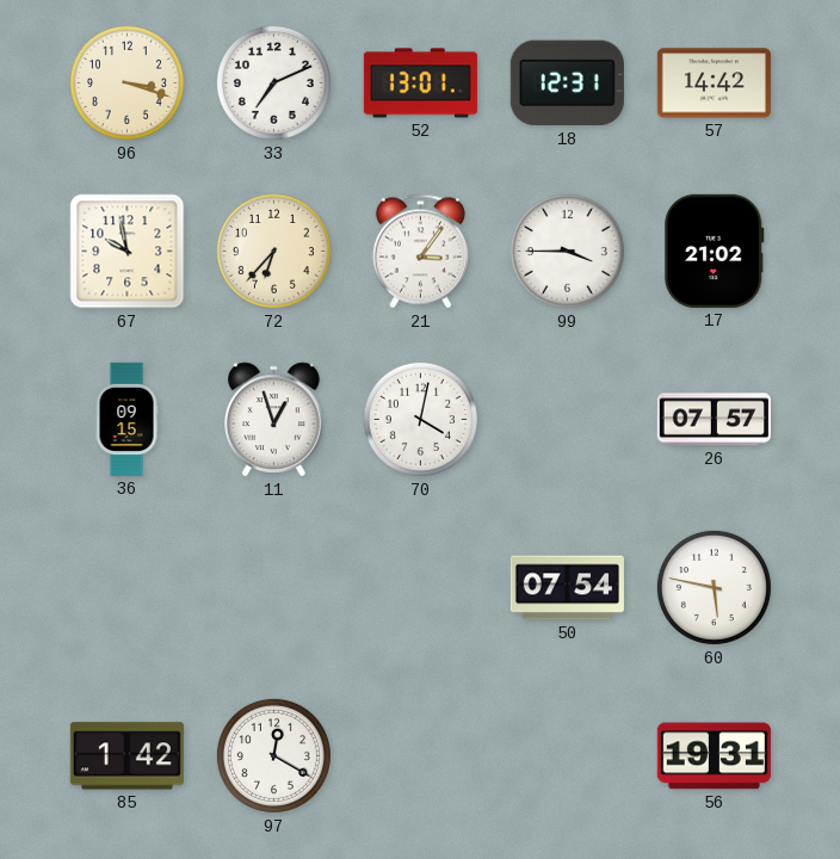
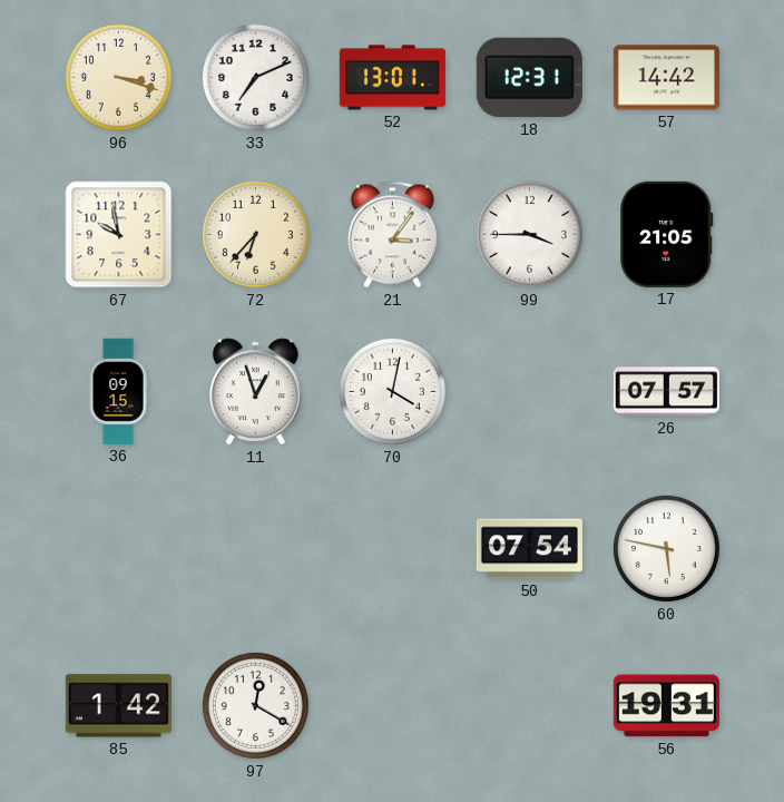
17: 21:02 -> 21:05
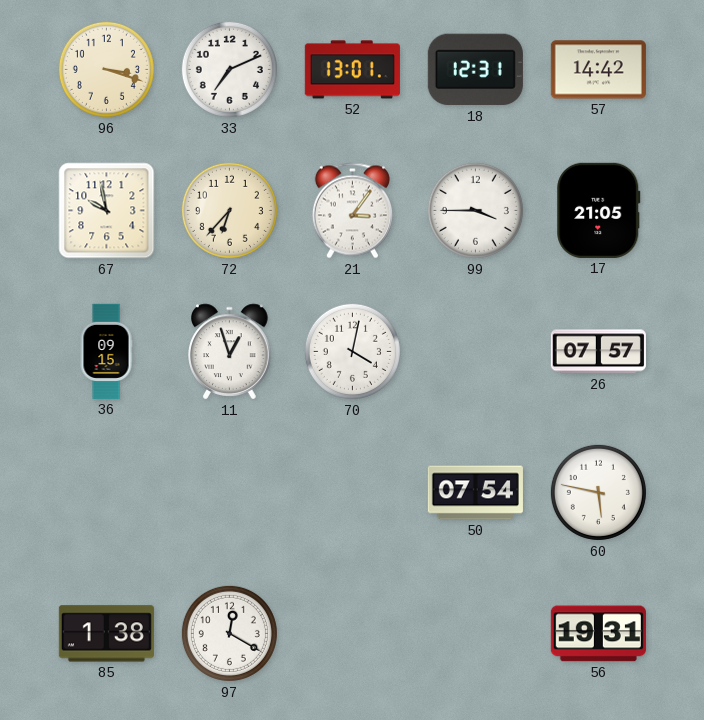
85: 1:42 -> 1:38
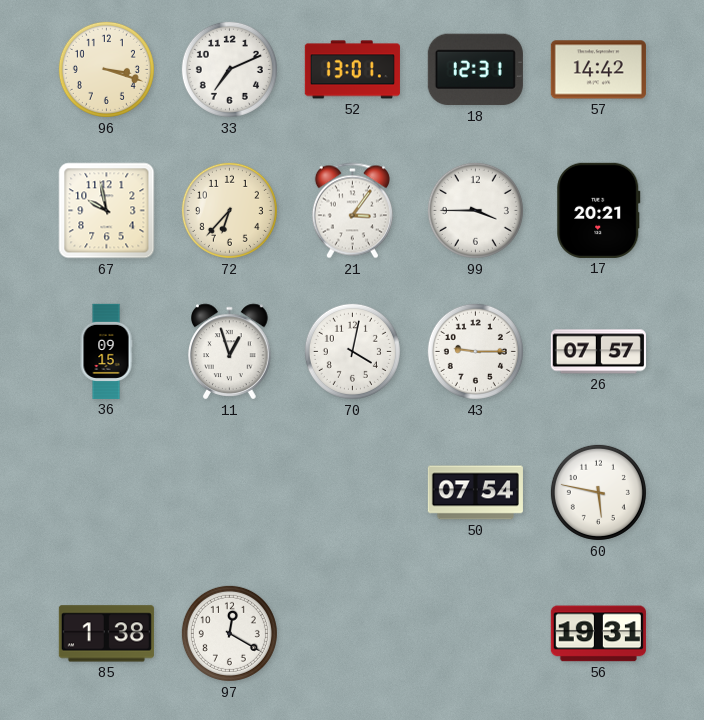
17: 21:05 -> 20:21
43: none -> 9:15
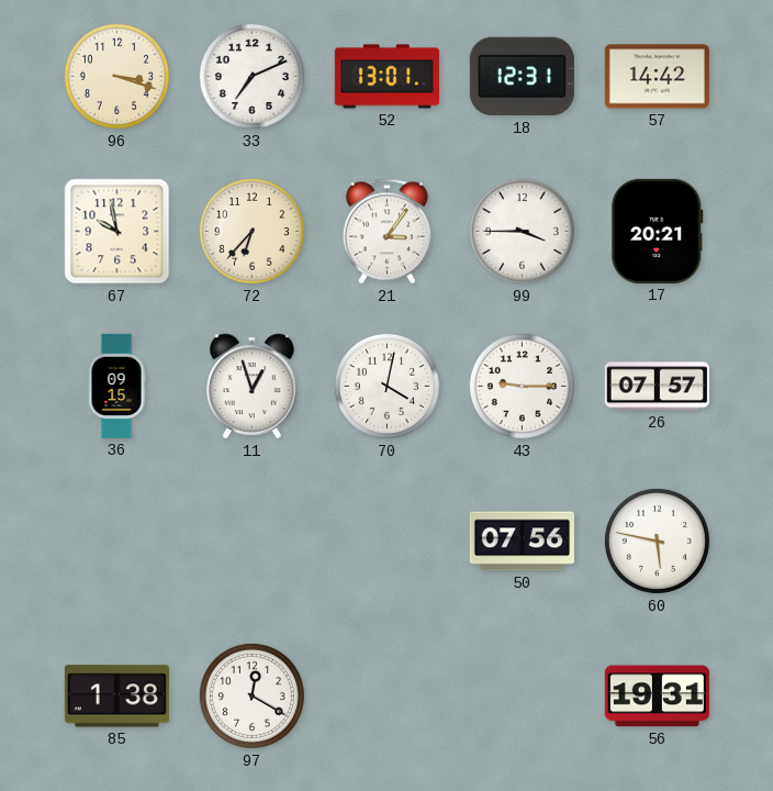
50: 07:54 -> 07:56
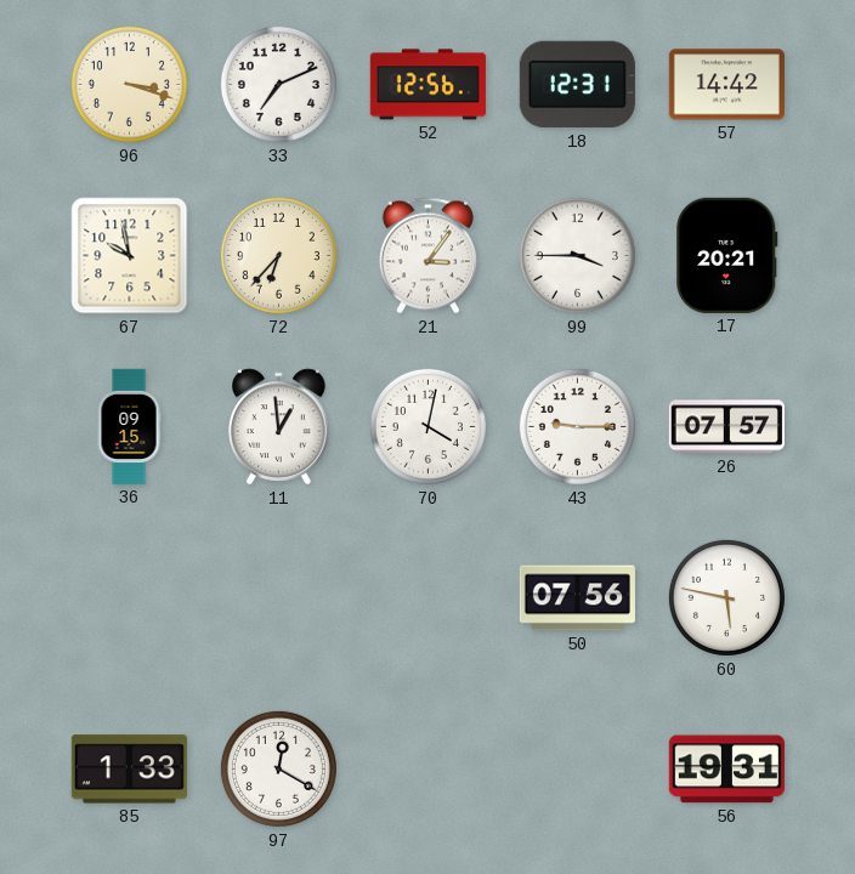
52: 13:01 -> 12:56
11: 12:57 -> 12:59
85: 1:38 -> 1:33
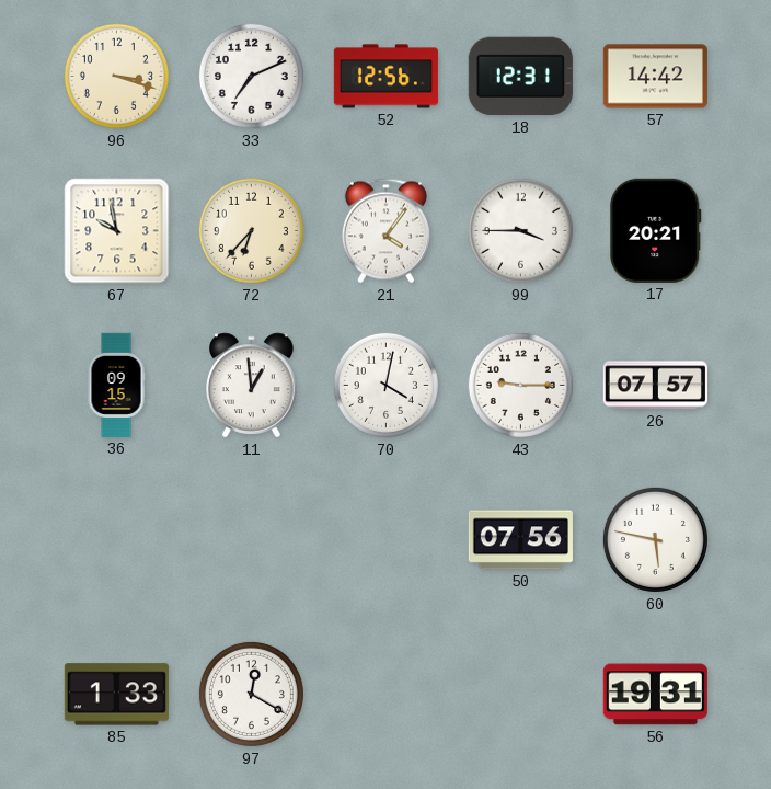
21: 3:06 -> 4:06
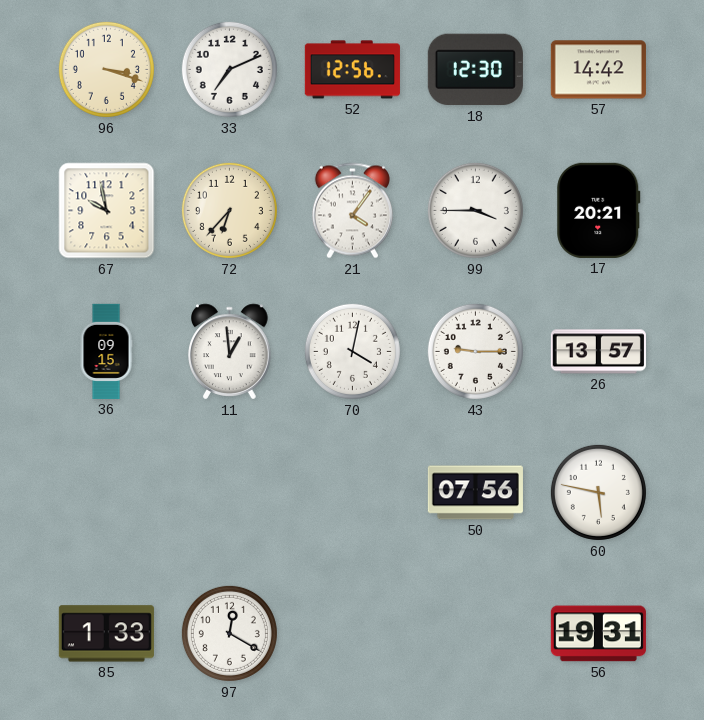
18: 12:31 -> 12:30
26: 07:57 -> 13:57
